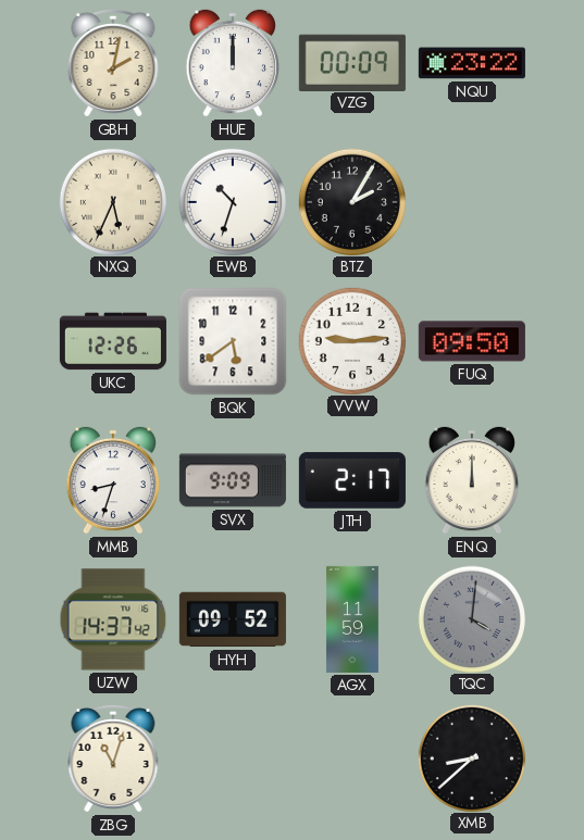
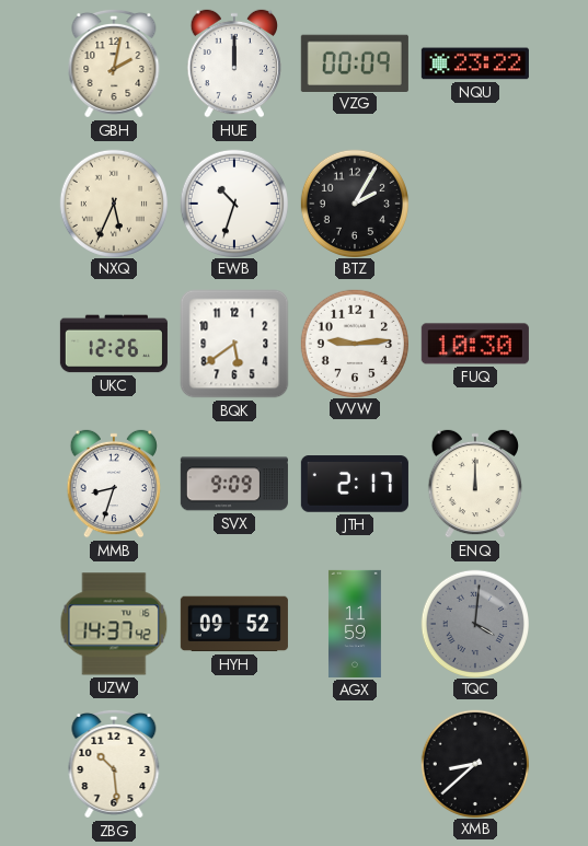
FUQ: 09:50 -> 10:30
ZBG: 11:03 -> 10:29
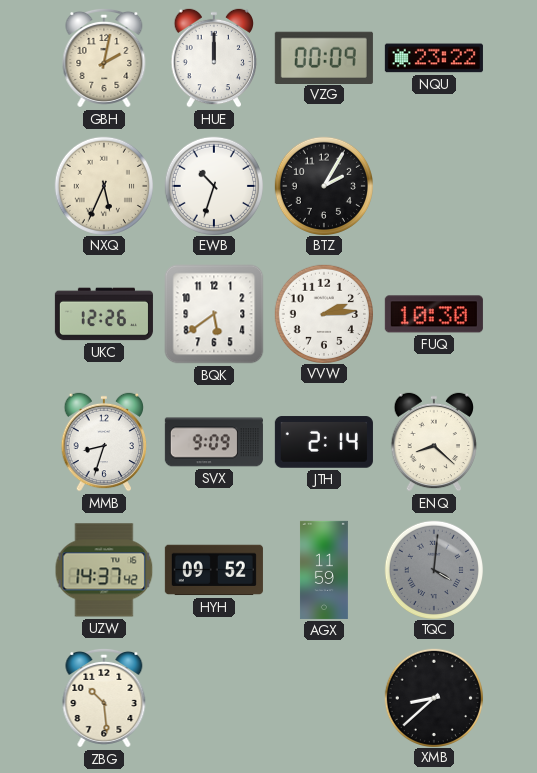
VVW: 9:14 -> 2:14
JTH: 2:17 -> 2:14
ENQ: 12:00 -> 8:22
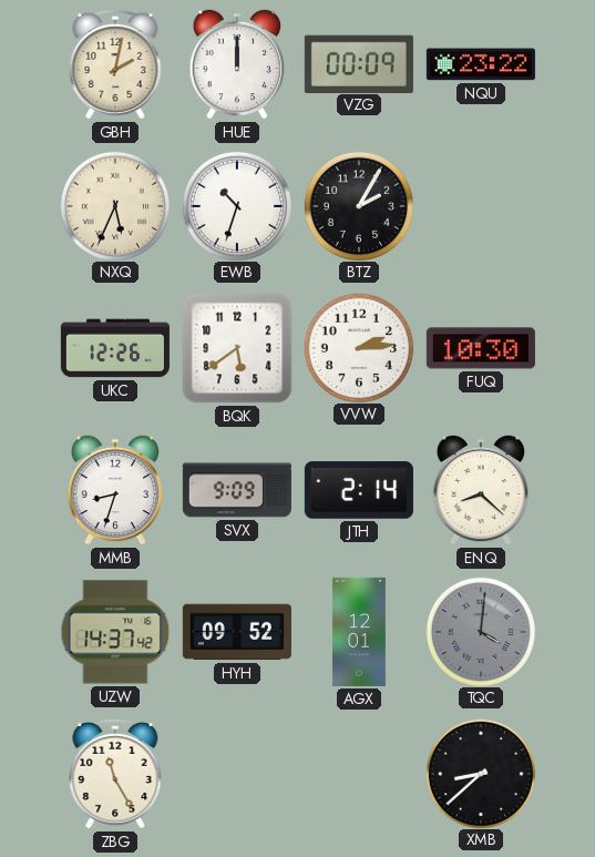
AGX: 11:59 -> 12:01
ZBG: 10:29 -> 11:25
